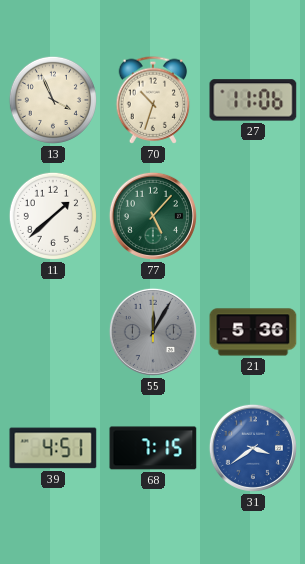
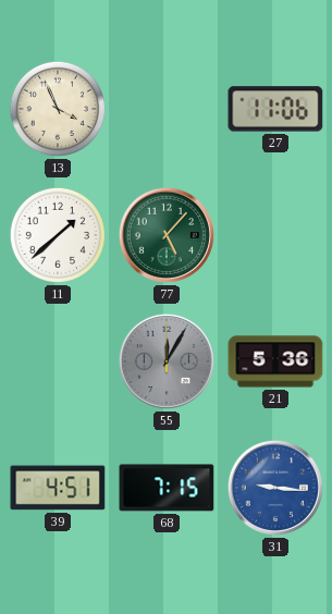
70: 10:33 -> none
31: 3:39 -> 9:16
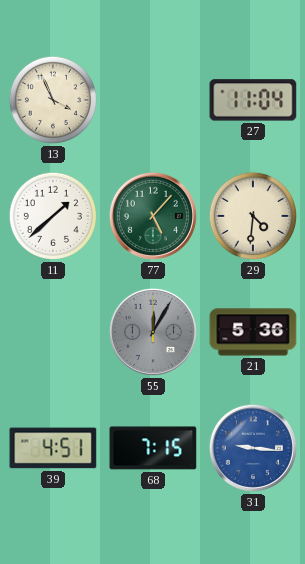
27: 11:06 -> 11:04
29: none -> 4:31
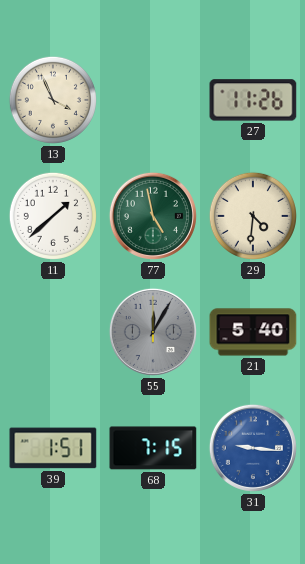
27: 11:04 -> 11:26
77: 5:07 -> 4:58
21: 5:36 -> 5:40
39: 4:51 -> 1:51
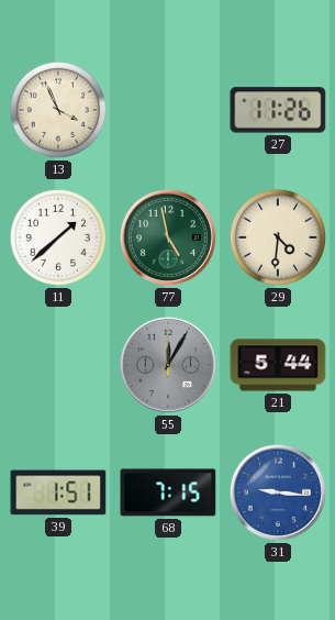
21: 5:40 -> 5:44
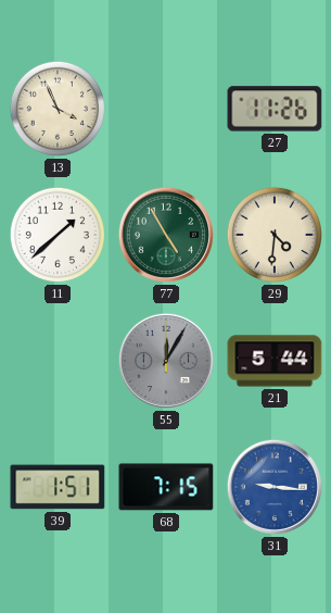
77: 4:58 -> 4:55
